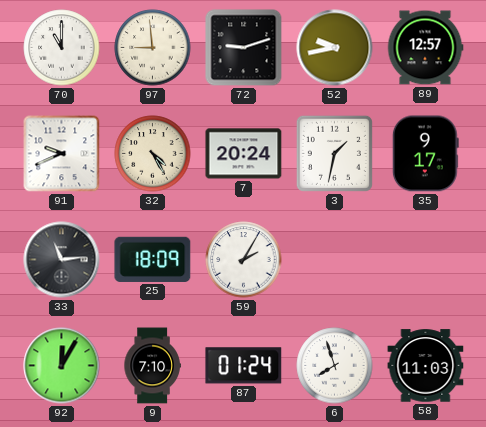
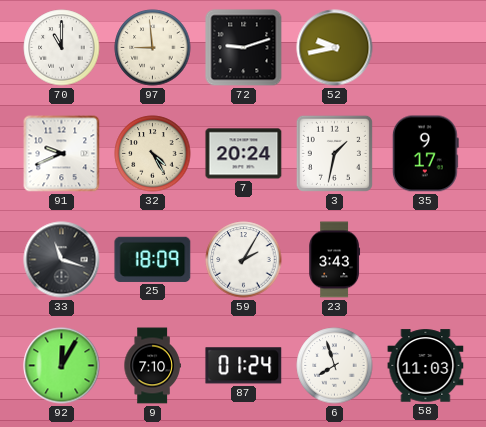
89: 12:57 -> none
33: 11:14 -> 11:18
23: none -> 3:43
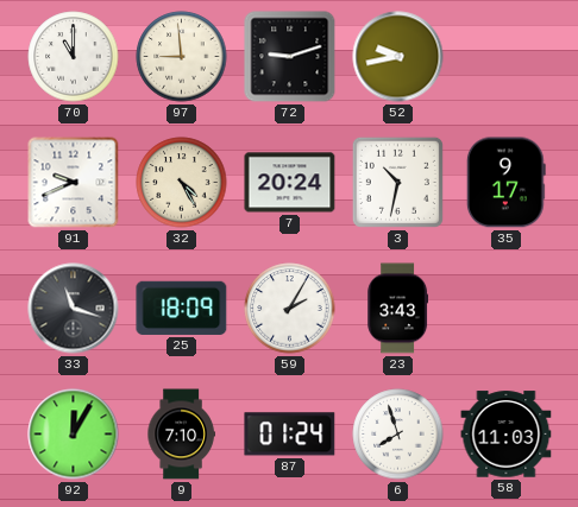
3: 1:32 -> 10:32
